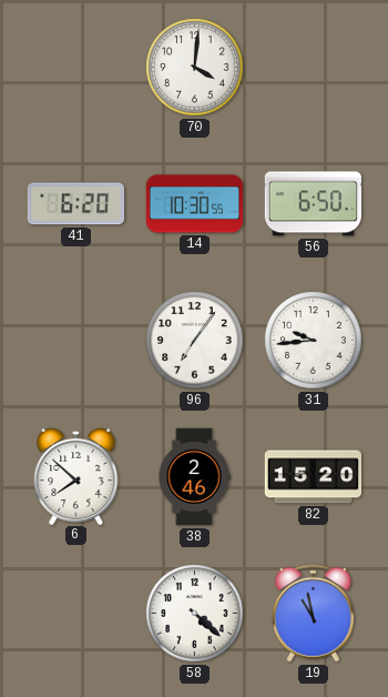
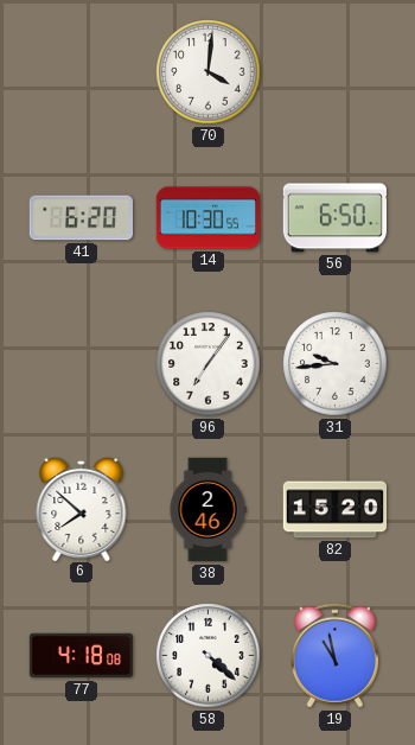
77: none -> 4:18
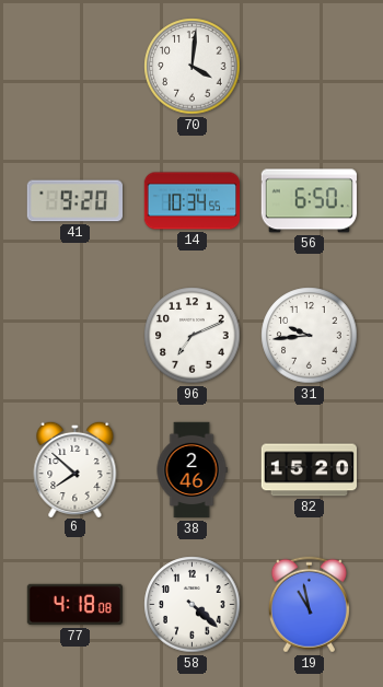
41: 6:20 -> 9:20
14: 10:30 -> 10:34
96: 7:06 -> 7:11
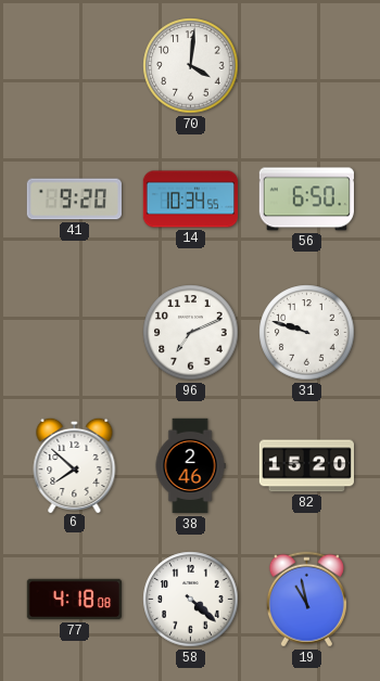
31: 9:44 -> 9:48
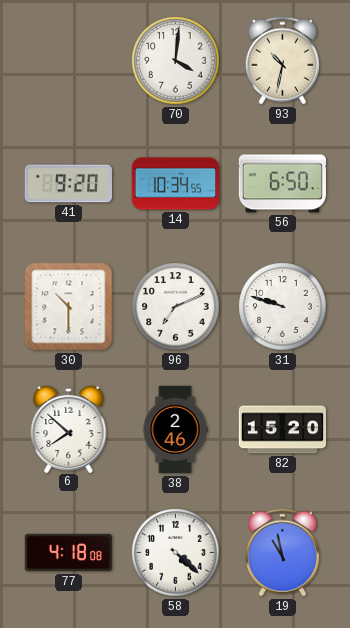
93: none -> 10:32
30: none -> 10:30
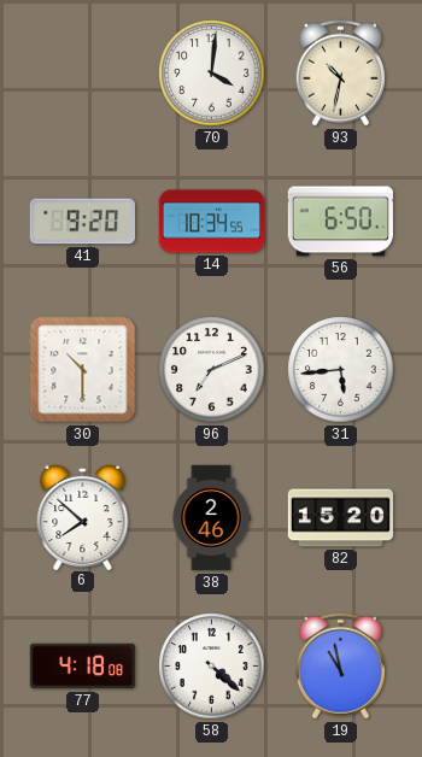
31: 9:48 -> 5:44
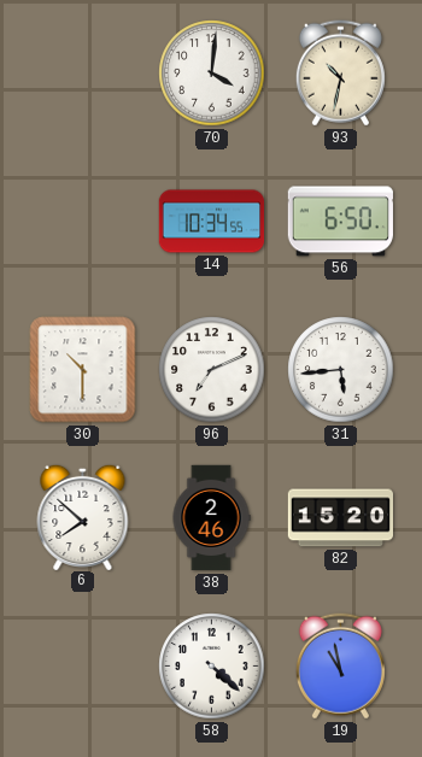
41: 9:20 -> none
77: 4:18 -> none
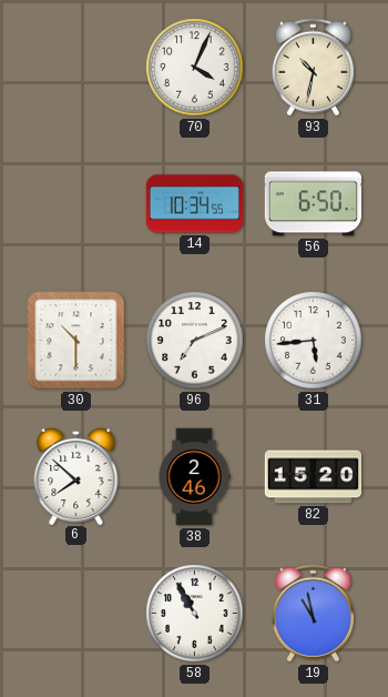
70: 4:01 -> 4:04
58: 4:22 -> 10:55
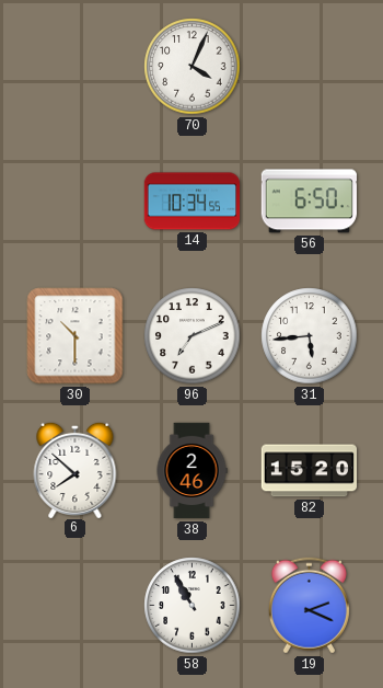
93: 10:32 -> none
19: 10:58 -> 2:19
